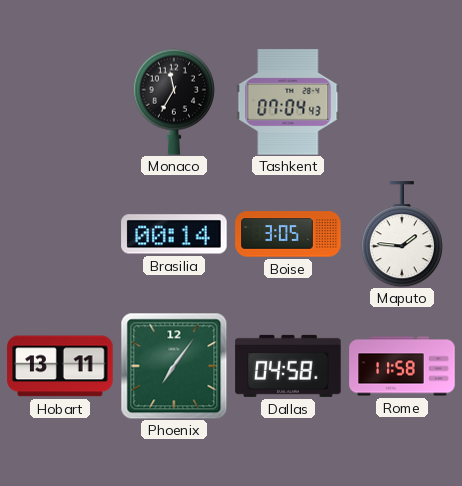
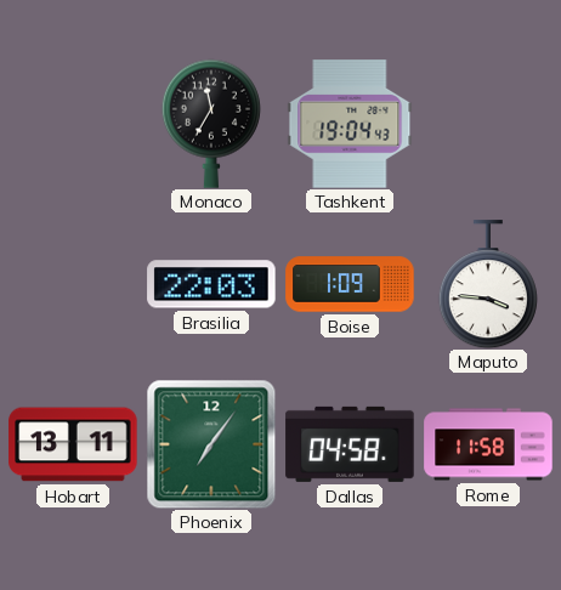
Tashkent: 07:04 -> 19:04
Brasilia: 00:14 -> 22:03
Boise: 3:05 -> 1:09
Maputo: 1:46 -> 3:46
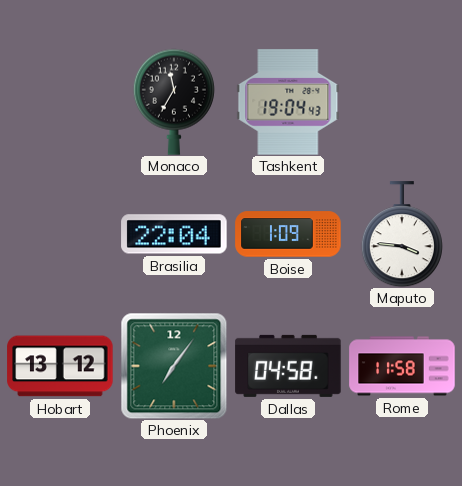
Brasilia: 22:03 -> 22:04
Hobart: 13:11 -> 13:12
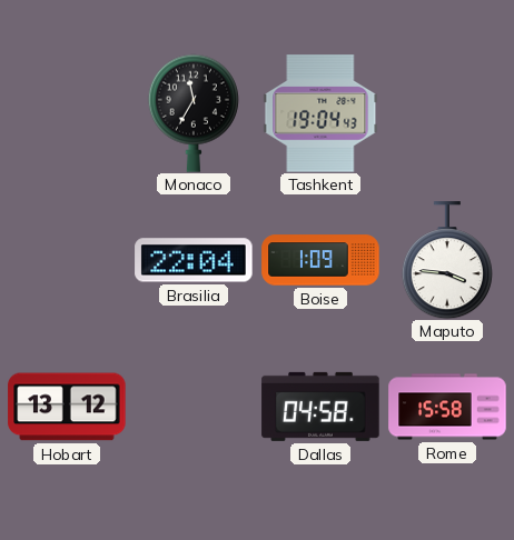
Phoenix: 7:06 -> none
Rome: 11:58 -> 15:58
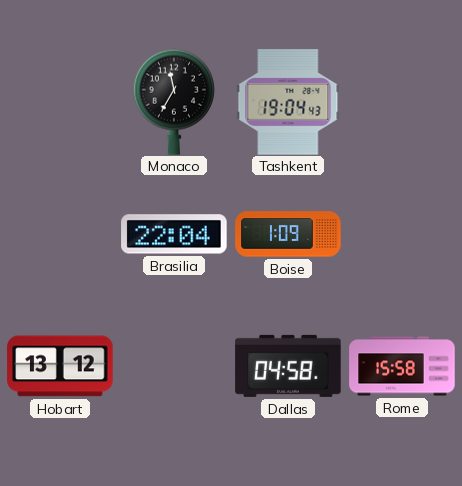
Maputo: 3:46 -> none
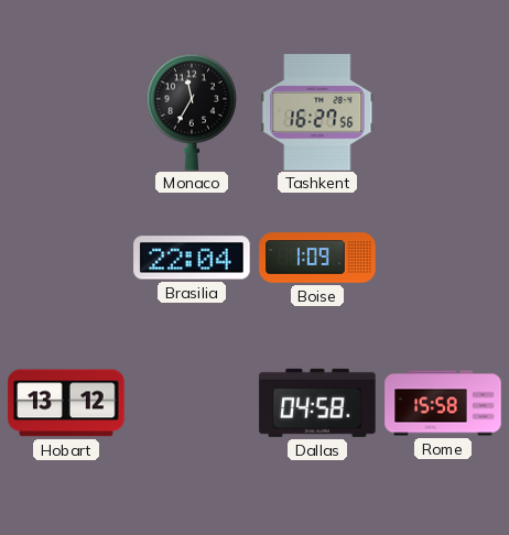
Tashkent: 19:04 -> 16:27
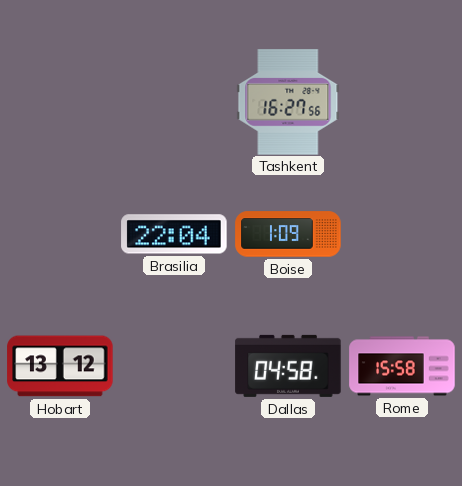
Monaco: 11:35 -> none
